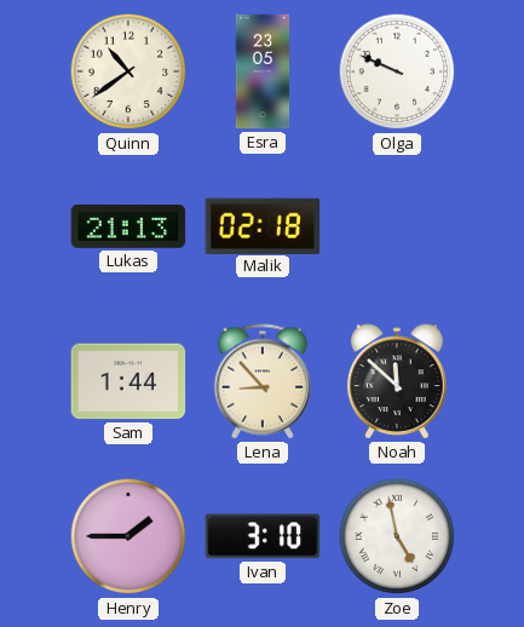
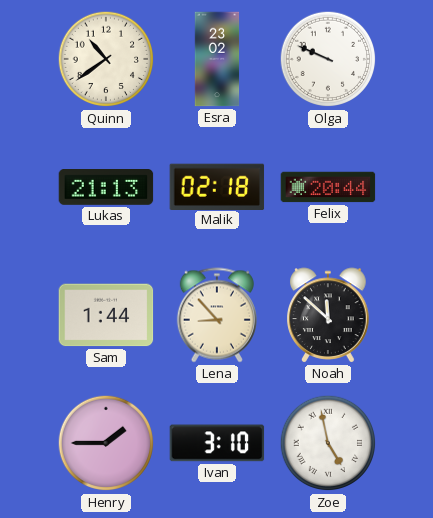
Esra: 23:05 -> 23:02
Felix: none -> 20:44
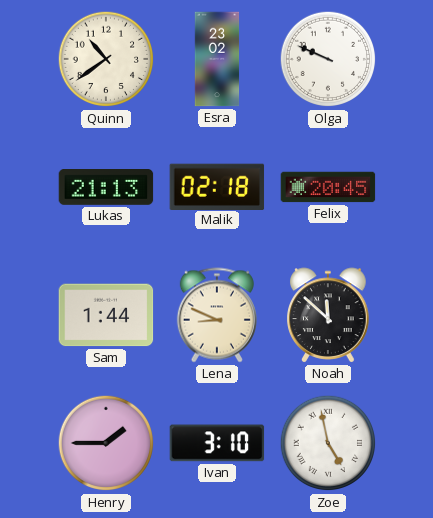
Felix: 20:44 -> 20:45
Lena: 8:53 -> 8:49
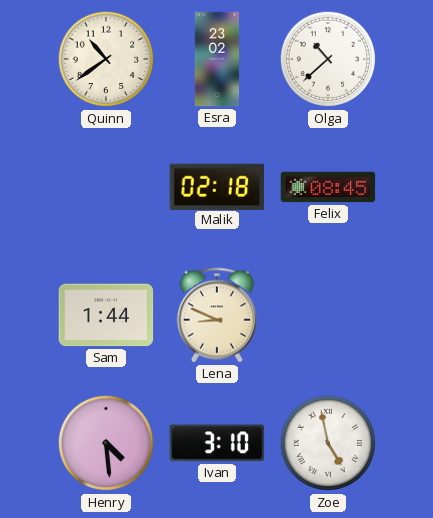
Olga: 9:49 -> 10:38
Lukas: 21:13 -> none
Felix: 20:45 -> 08:45
Noah: 11:52 -> none
Henry: 1:45 -> 4:29
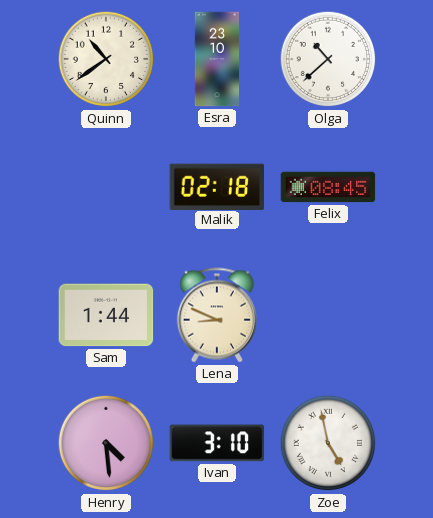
Esra: 23:02 -> 23:10
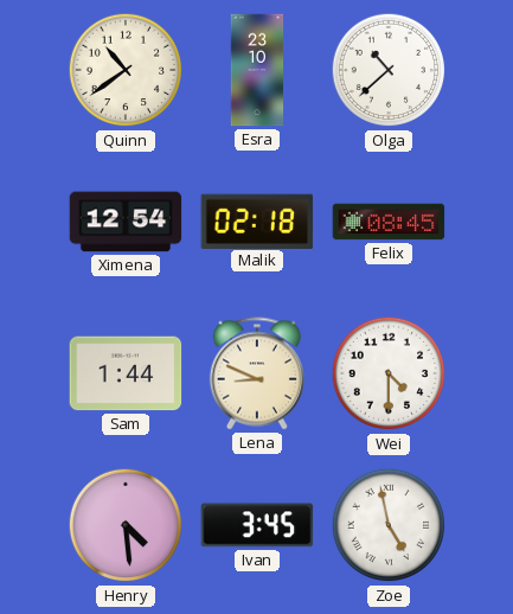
Ximena: none -> 12:54
Wei: none -> 4:30
Ivan: 3:10 -> 3:45
